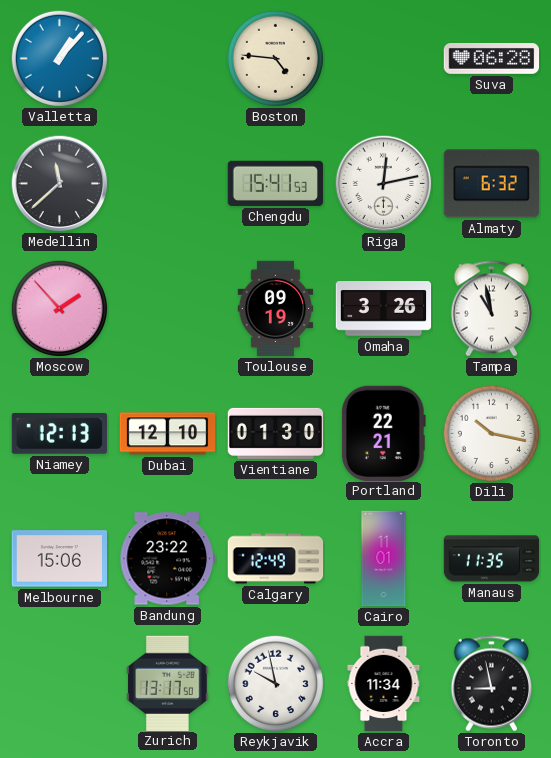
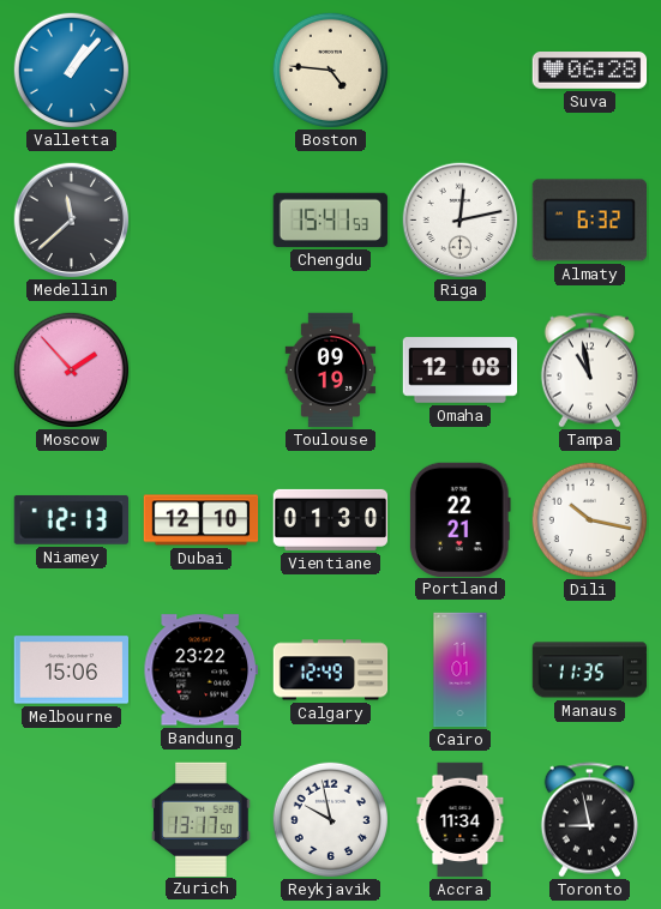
Omaha: 3:26 -> 12:08
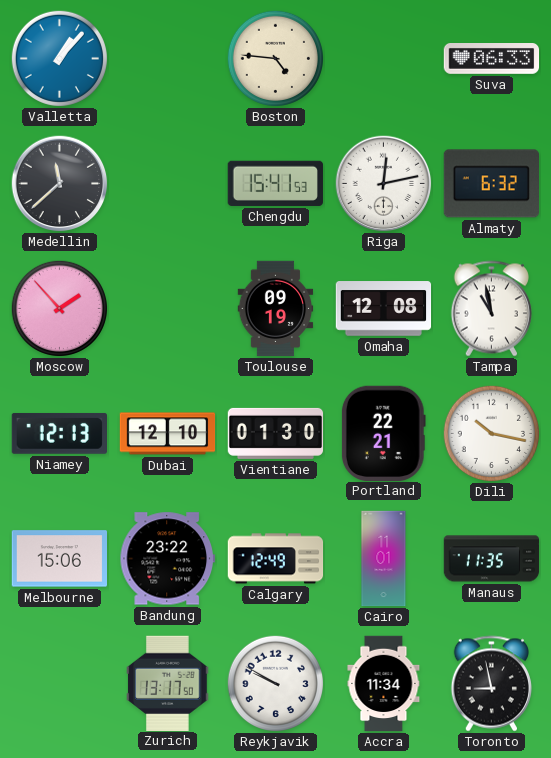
Suva: 06:28 -> 06:33
Reykjavik: 9:58 -> 9:50
